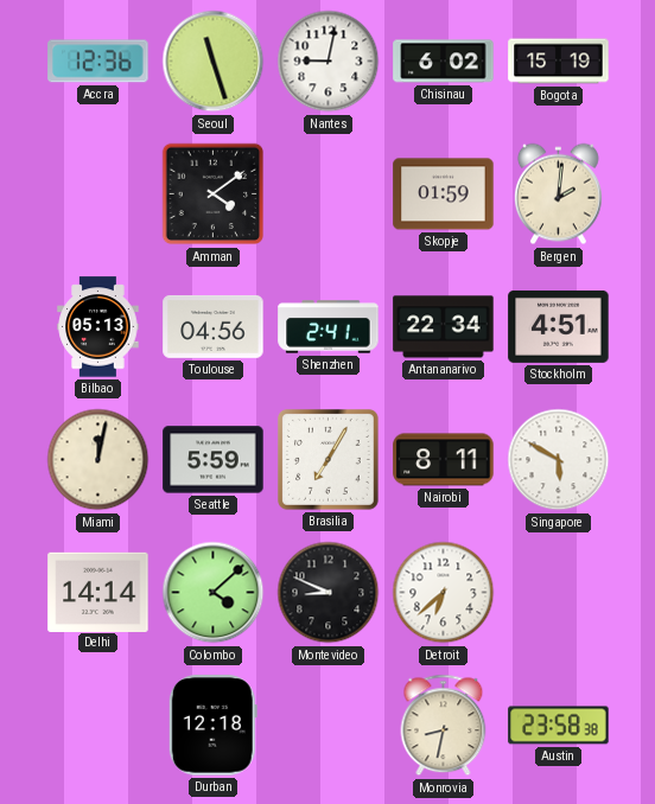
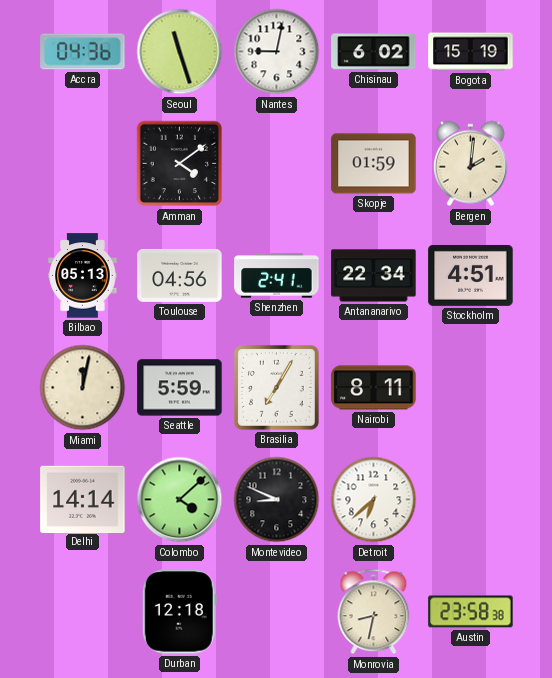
Accra: 12:36 -> 04:36
Singapore: 5:50 -> none
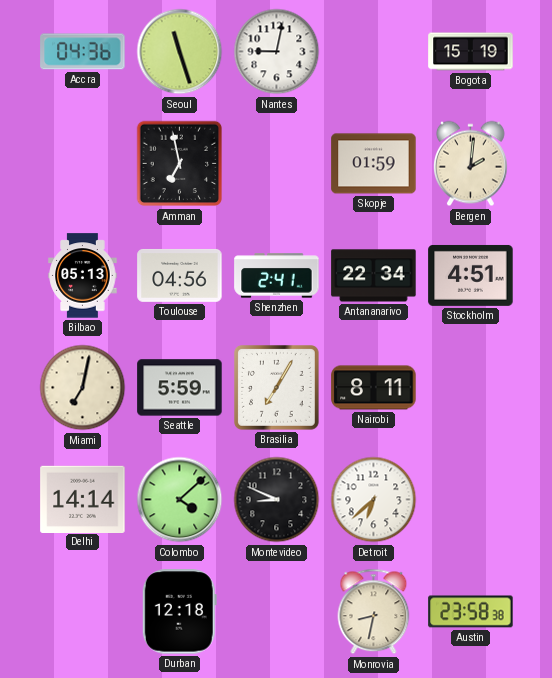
Chisinau: 6:02 -> none
Amman: 4:09 -> 6:58
Miami: 12:02 -> 7:02
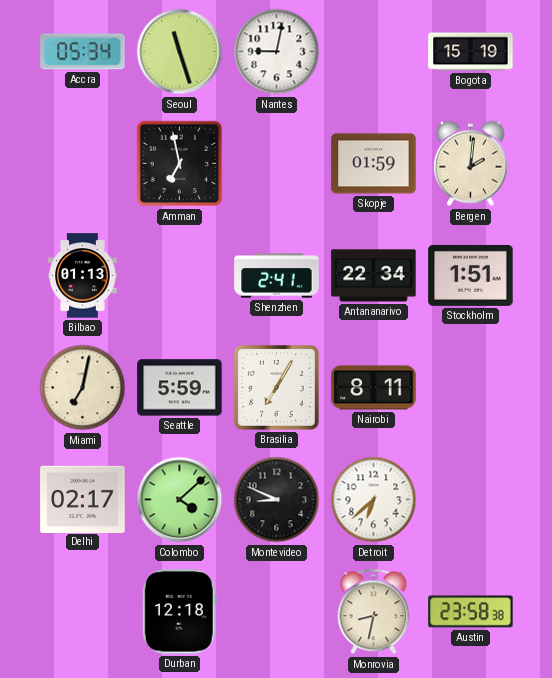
Accra: 04:36 -> 05:34
Bilbao: 05:13 -> 01:13
Toulouse: 04:56 -> none
Stockholm: 4:51 -> 1:51
Delhi: 14:14 -> 02:17
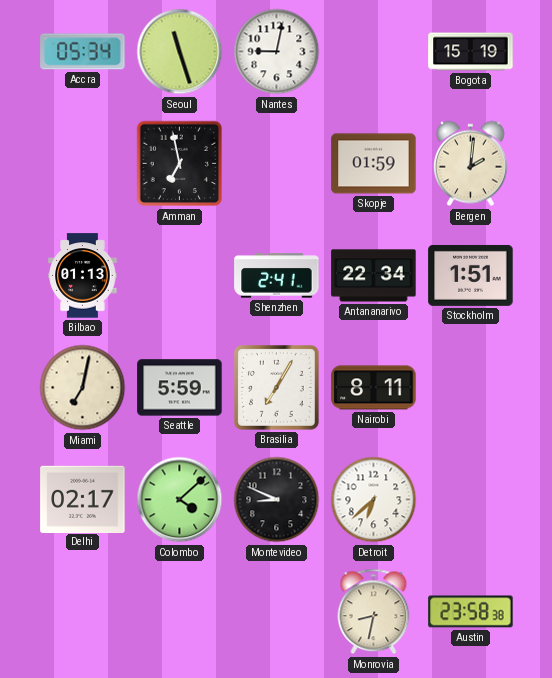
Durban: 12:18 -> none
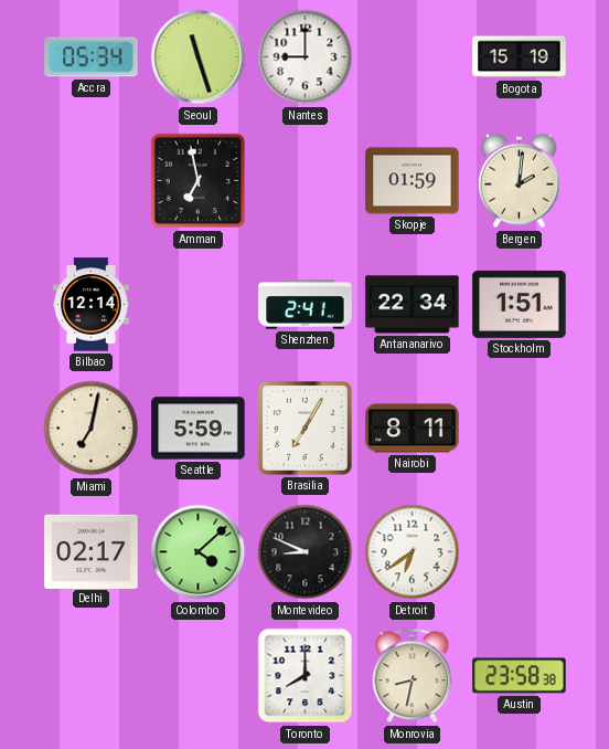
Nantes: 9:02 -> 9:00
Bilbao: 01:13 -> 12:14
Detroit: 6:38 -> 6:39
Toronto: none -> 8:00
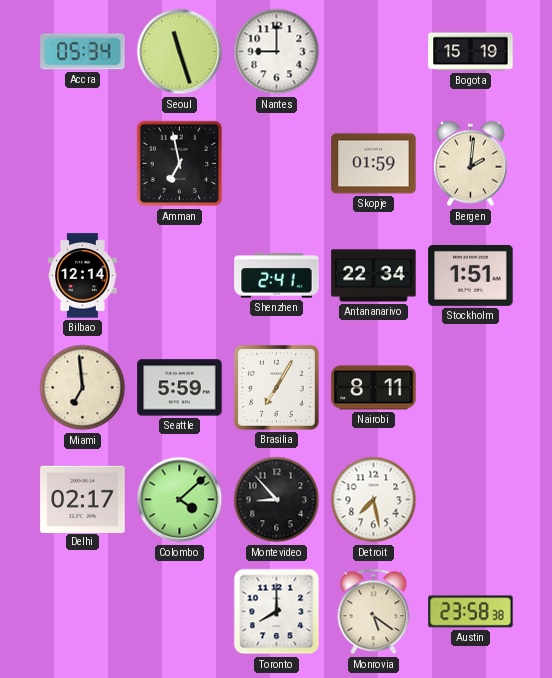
Miami: 7:02 -> 6:59
Montevideo: 8:49 -> 8:53
Detroit: 6:39 -> 7:28
Monrovia: 8:32 -> 5:21
